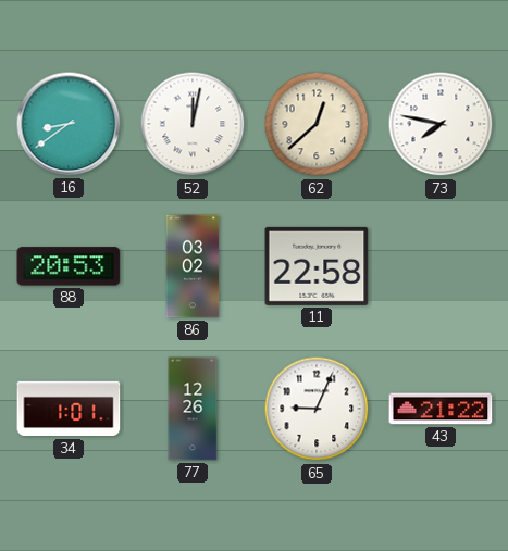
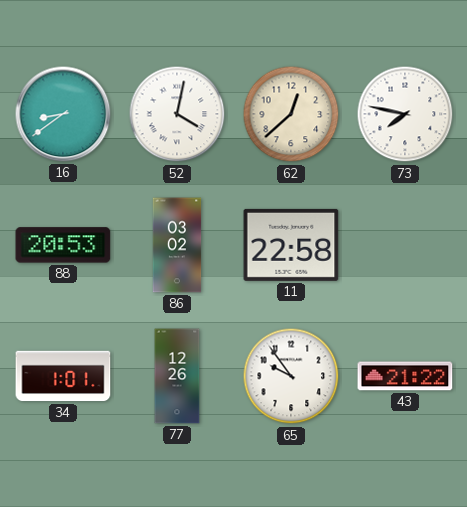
52: 12:02 -> 4:02
65: 9:04 -> 9:54
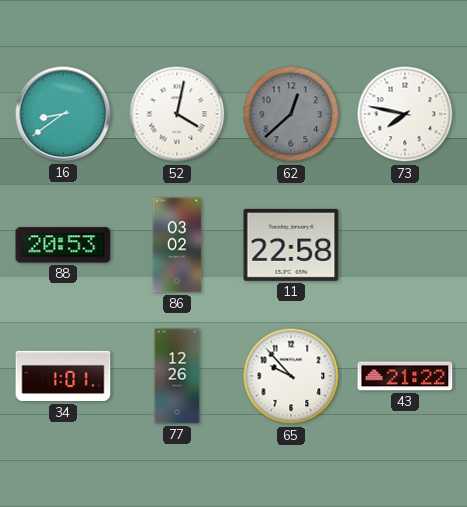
62 dial: cream -> grey
65: 9:54 -> 9:53
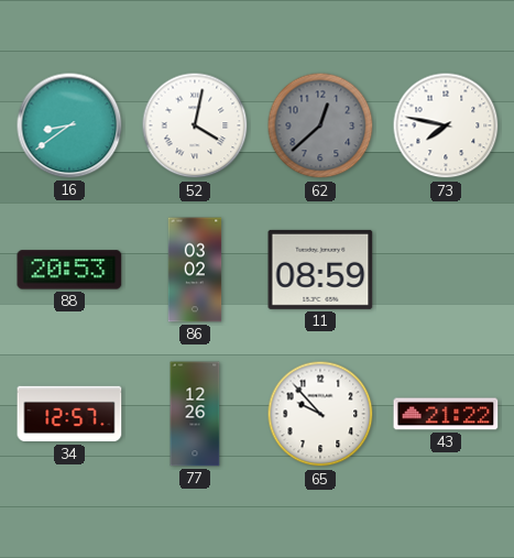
11: 22:58 -> 08:59
34: 1:01 -> 12:57
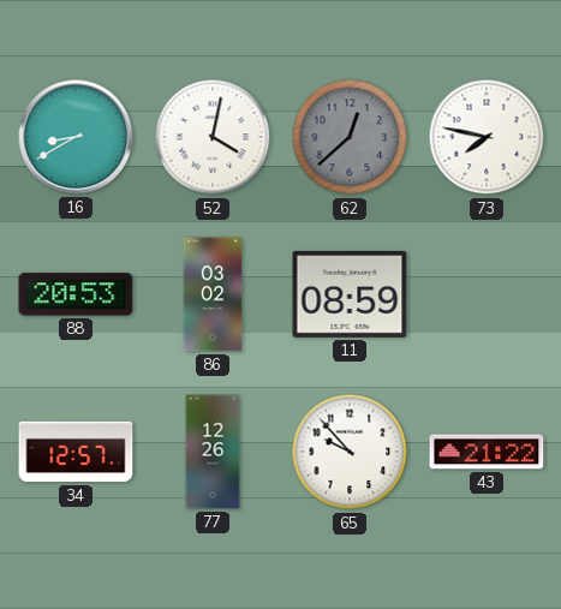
16: 8:39 -> 8:40
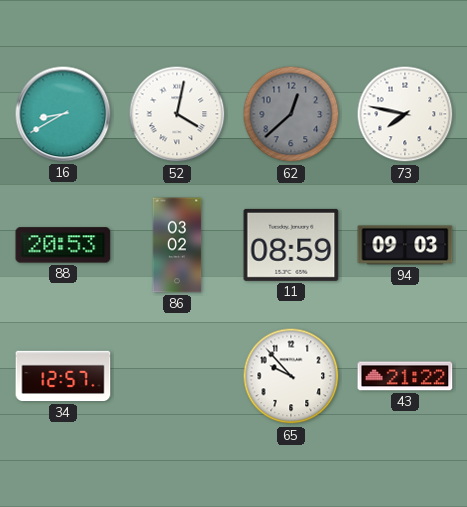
94: none -> 09:03
77: 12:26 -> none
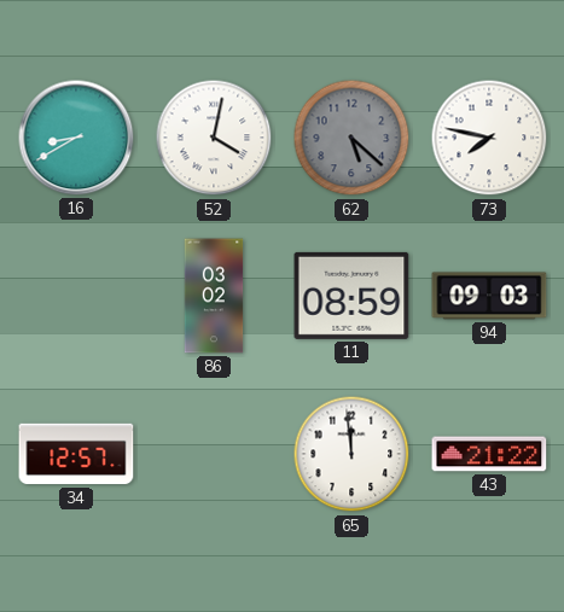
62: 12:38 -> 5:22
88: 20:53 -> none
65: 9:53 -> 11:59
